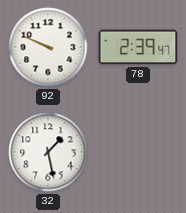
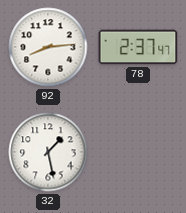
92: 9:49 -> 8:14
78: 2:39 -> 2:37
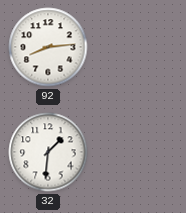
78: 2:37 -> none
32: 1:28 -> 1:31
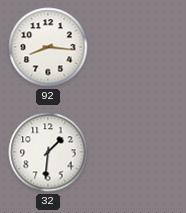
92: 8:14 -> 8:16
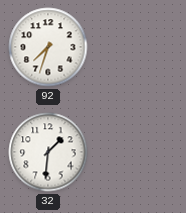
92: 8:16 -> 7:33
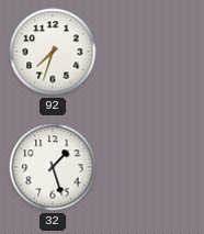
32: 1:31 -> 1:27
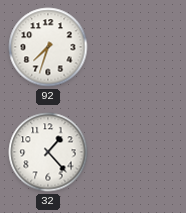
32: 1:27 -> 1:23
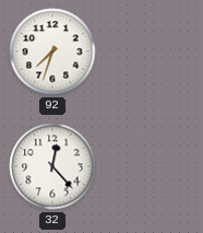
32: 1:23 -> 12:23
